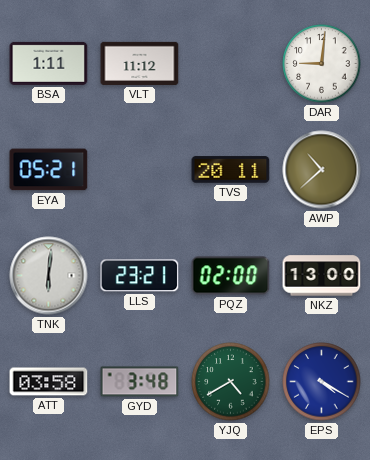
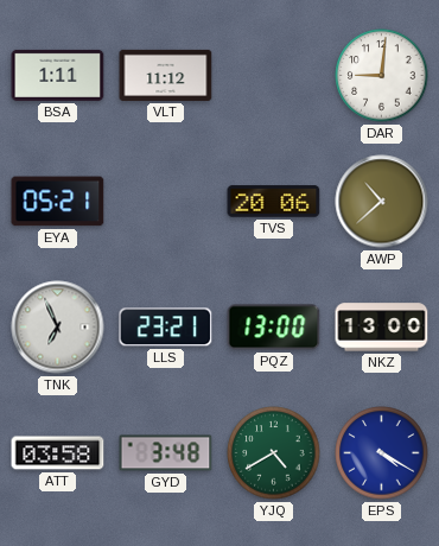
TVS: 20:11 -> 20:06
TNK: 6:01 -> 6:56
PQZ: 02:00 -> 13:00
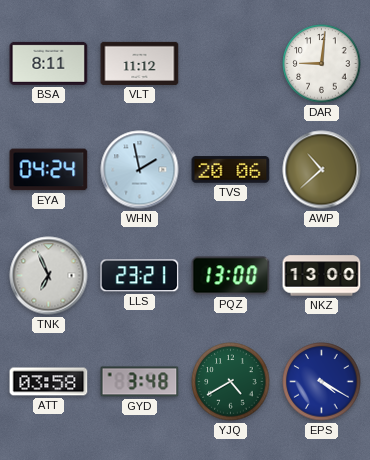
BSA: 1:11 -> 8:11
EYA: 05:21 -> 04:24
WHN: none -> 1:58
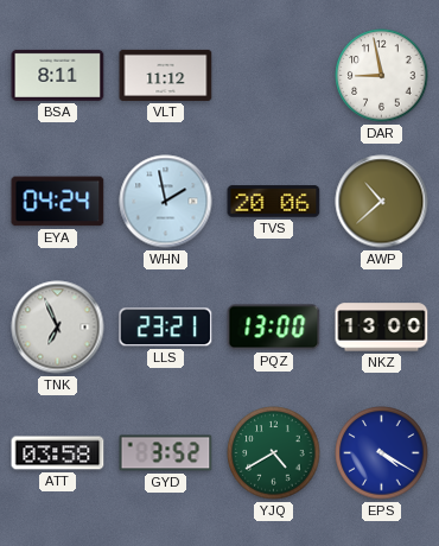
DAR: 9:01 -> 8:58
GYD: 3:48 -> 3:52
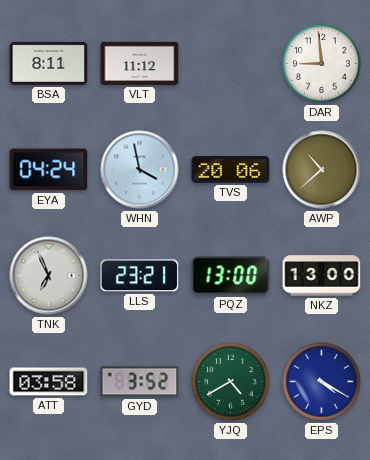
DAR: 8:58 -> 8:59
WHN: 1:58 -> 3:58
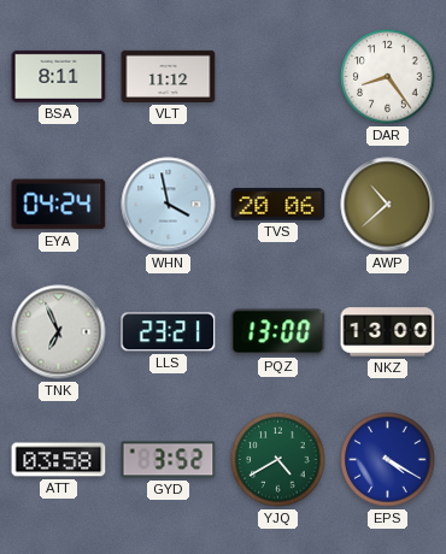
DAR: 8:59 -> 8:24
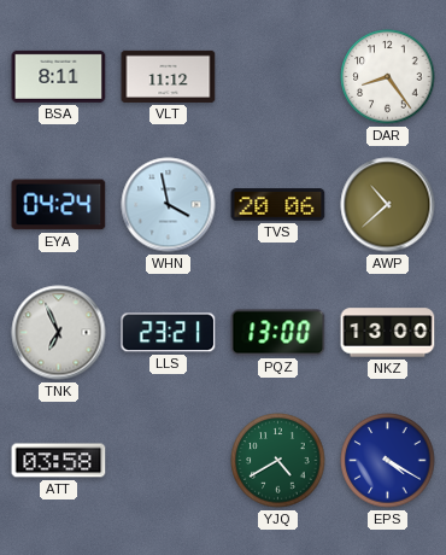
GYD: 3:52 -> none
